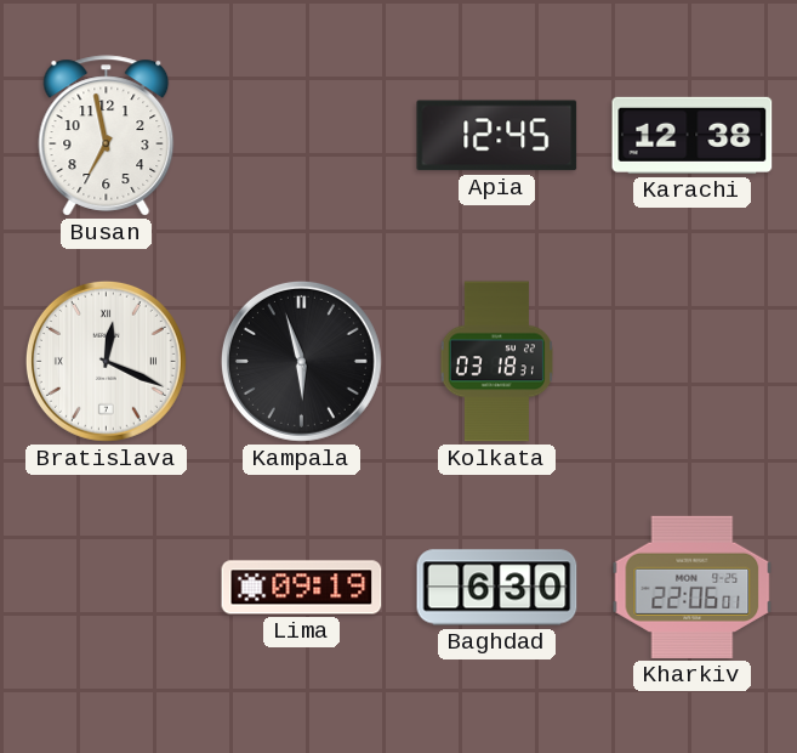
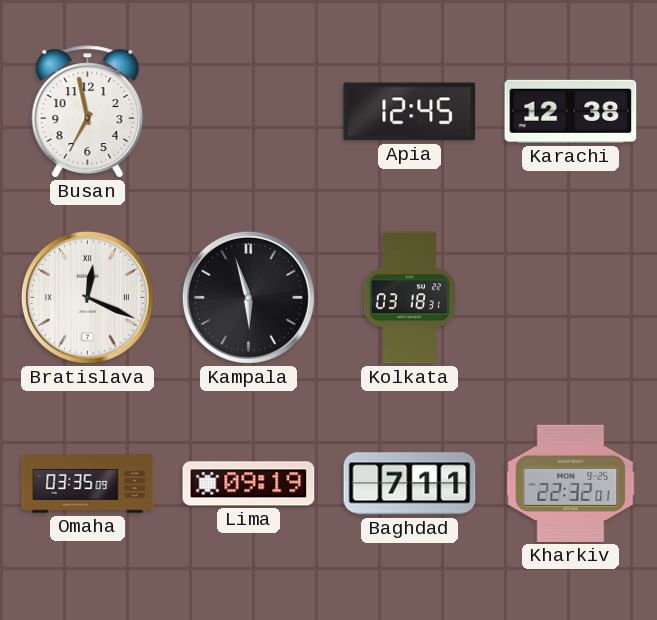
Omaha: none -> 03:35
Baghdad: 6:30 -> 7:11
Kharkiv: 22:06 -> 22:32
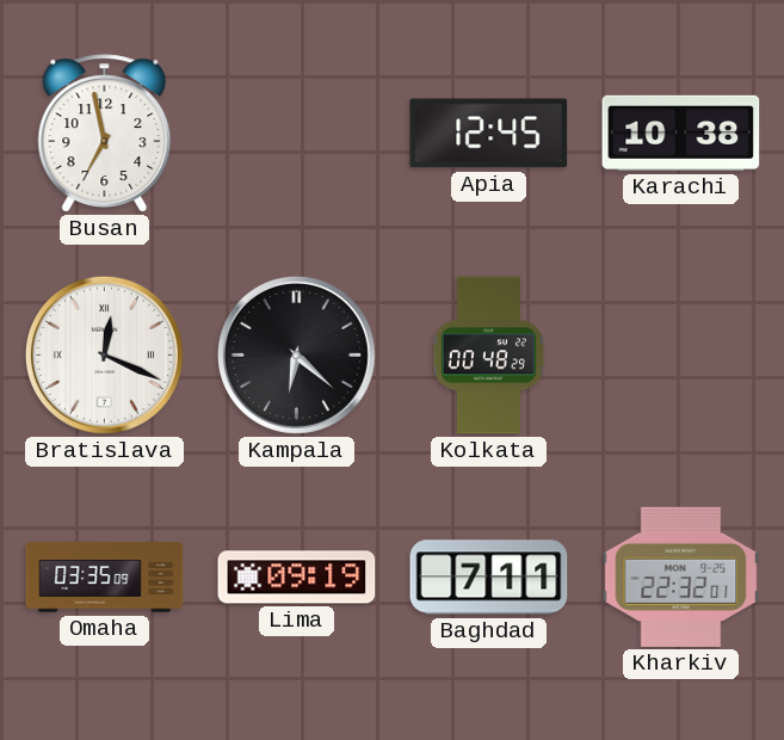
Karachi: 12:38 -> 10:38
Kampala: 5:57 -> 6:22
Kolkata: 03:18 -> 00:48
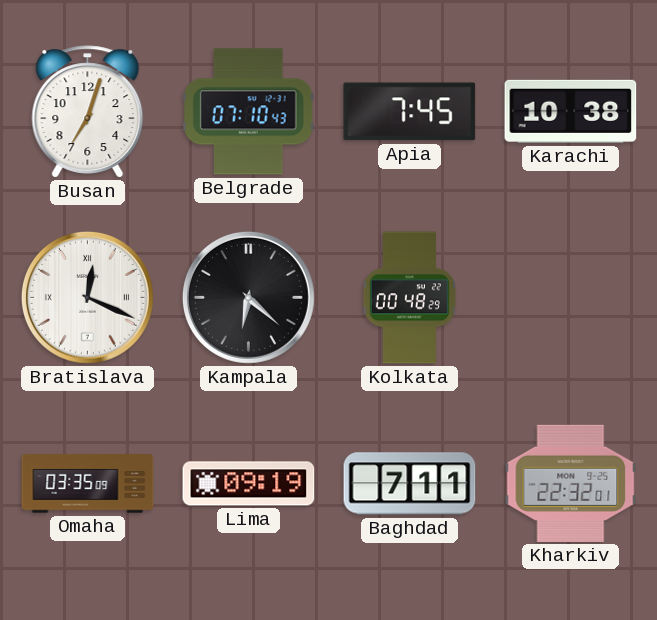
Busan: 6:58 -> 7:03
Belgrade: none -> 07:10
Apia: 12:45 -> 7:45
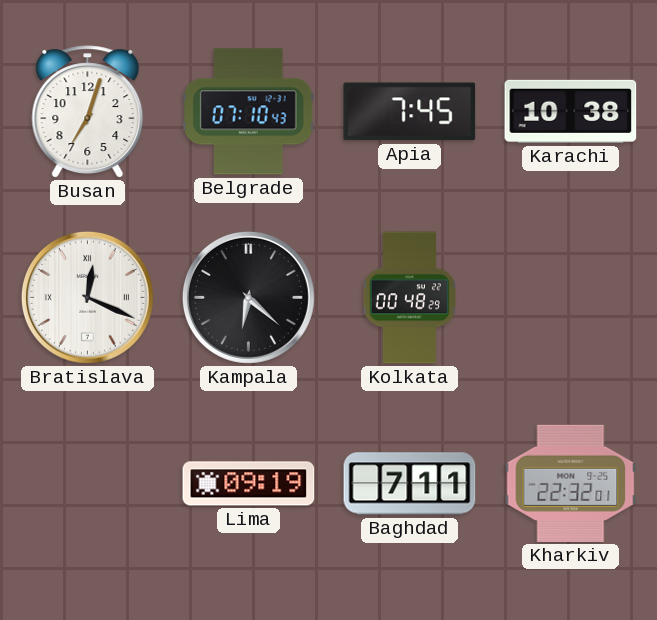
Omaha: 03:35 -> none
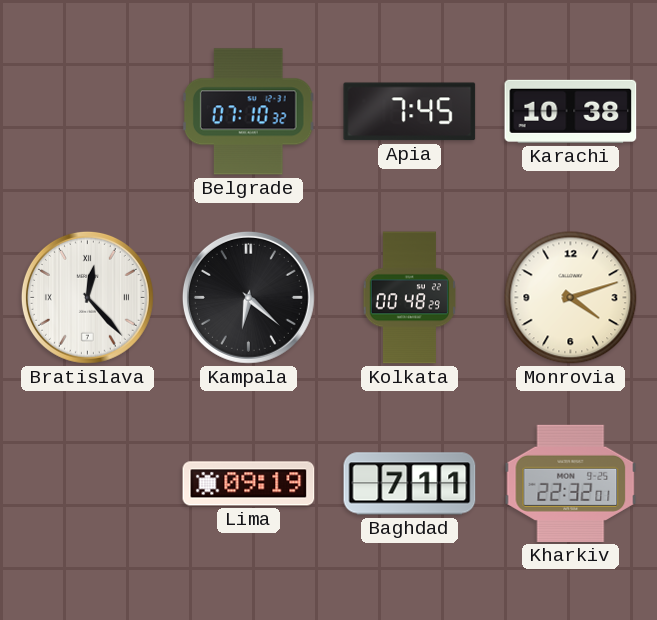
Busan: 7:03 -> none
Belgrade: 07:10:43 -> 07:10:32
Bratislava: 12:19 -> 12:23
Monrovia: none -> 4:12
